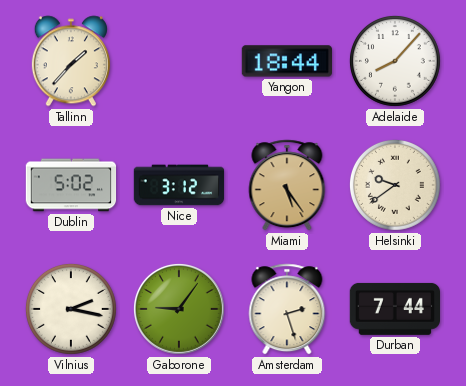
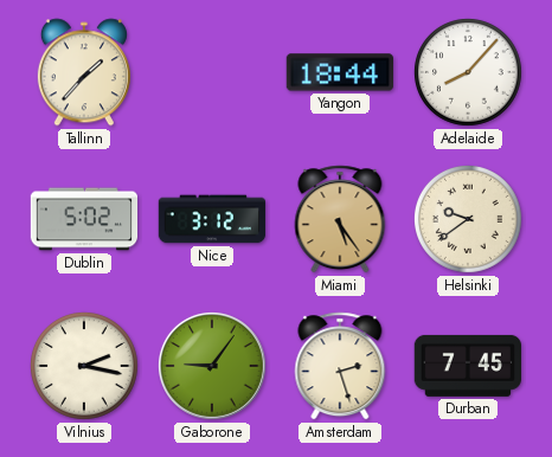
Durban: 7:44 -> 7:45
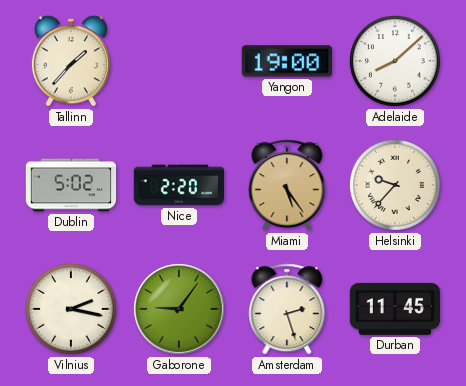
Yangon: 18:44 -> 19:00
Adelaide: 8:07 -> 8:08
Nice: 3:12 -> 2:20
Helsinki: 9:39 -> 9:37
Durban: 7:45 -> 11:45
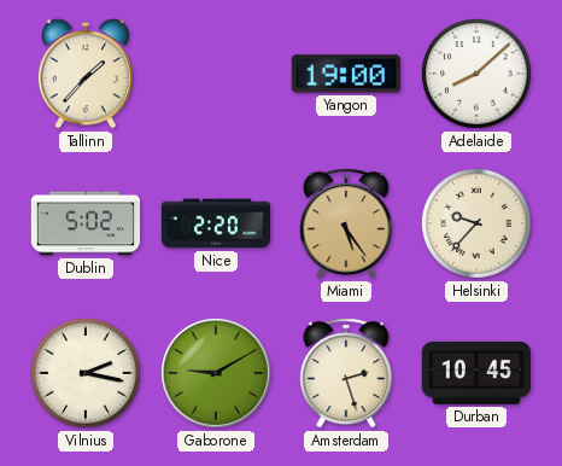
Gaborone: 9:06 -> 9:10
Durban: 11:45 -> 10:45
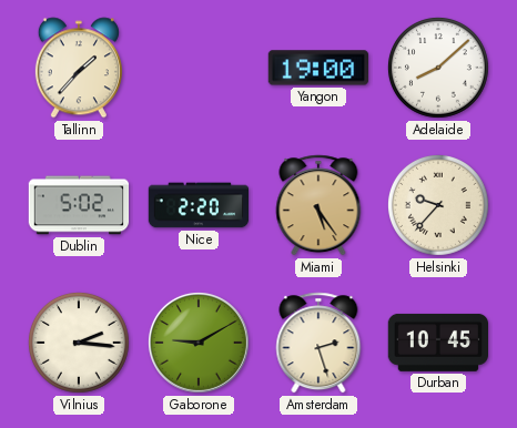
Vilnius: 2:17 -> 2:16
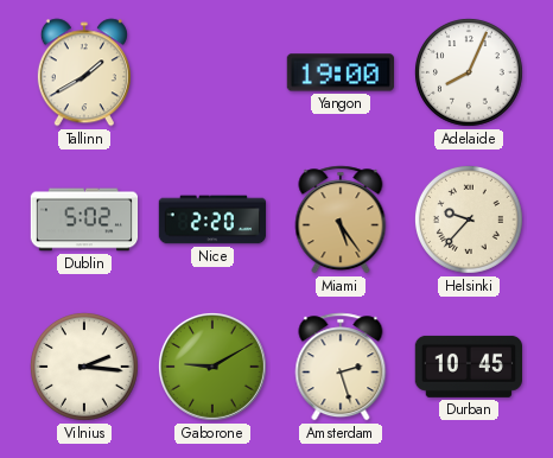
Tallinn: 1:37 -> 1:40
Adelaide: 8:08 -> 8:04
